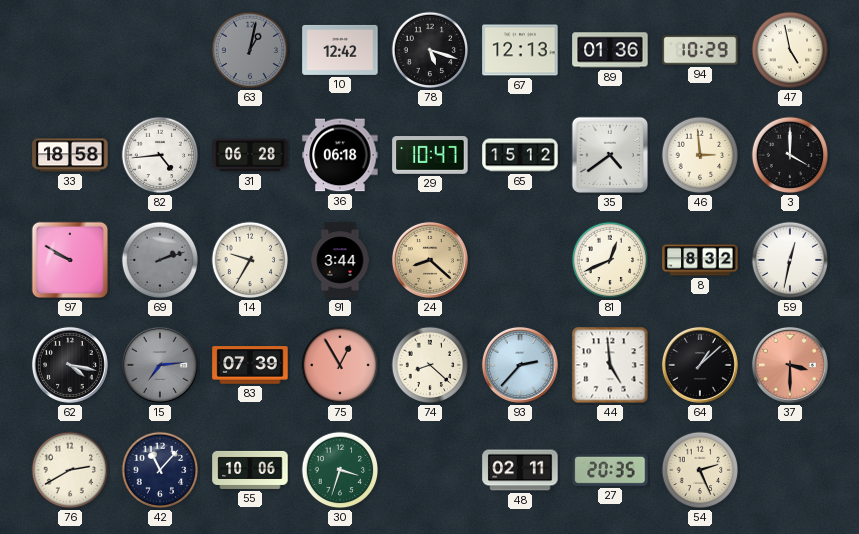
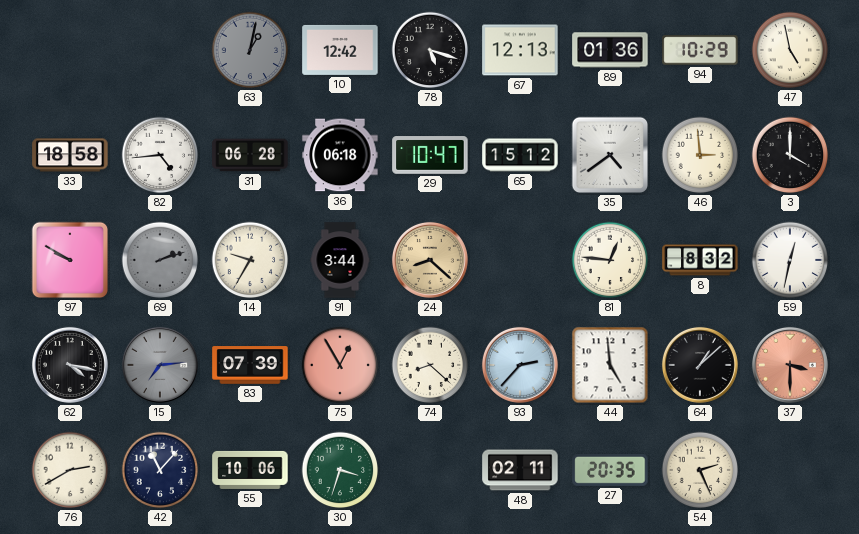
81: 12:41 -> 12:46
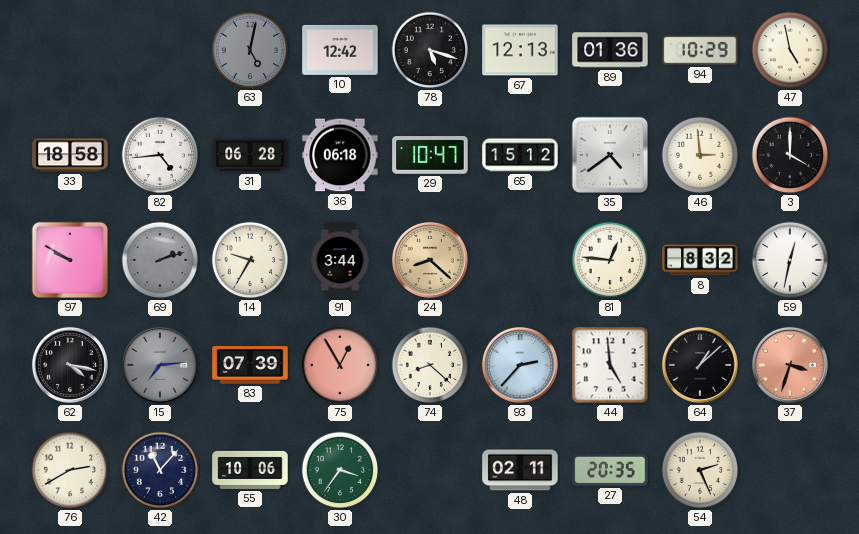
63: 1:02 -> 5:02
37: 3:30 -> 3:33
30: 3:33 -> 3:36
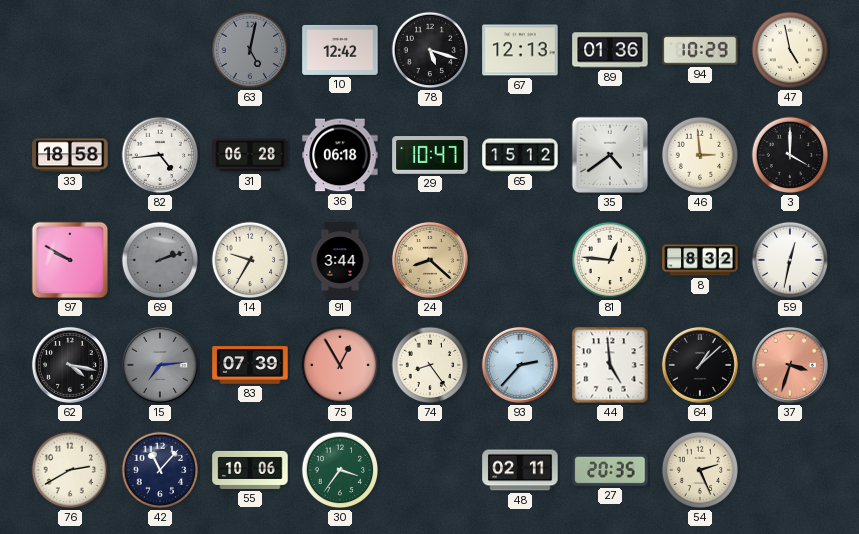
74: 8:22 -> 8:24
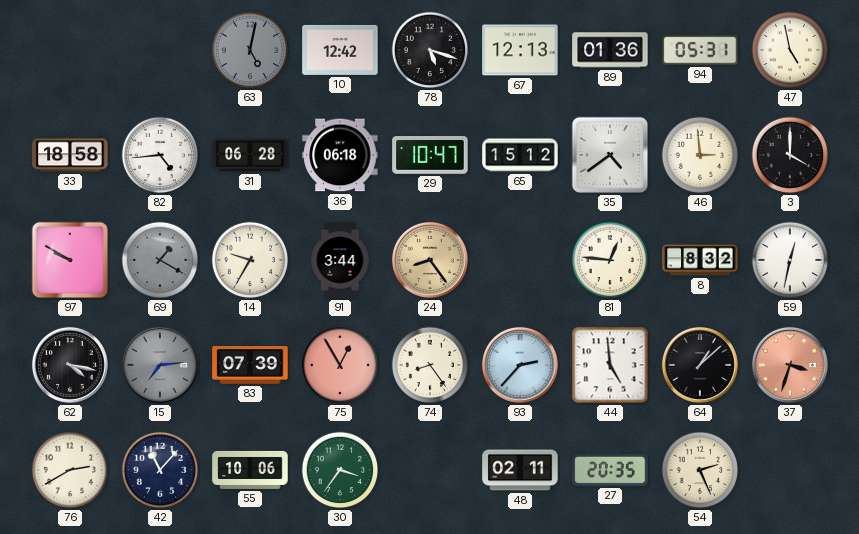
94: 10:29 -> 05:31
69: 2:12 -> 1:20
24: 8:22 -> 8:24
